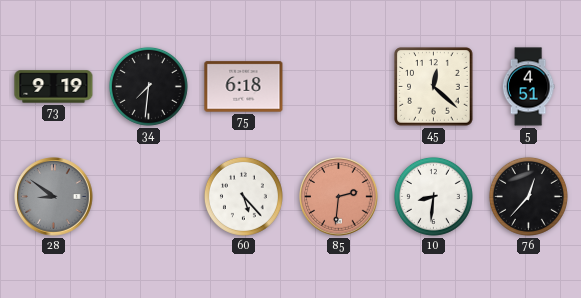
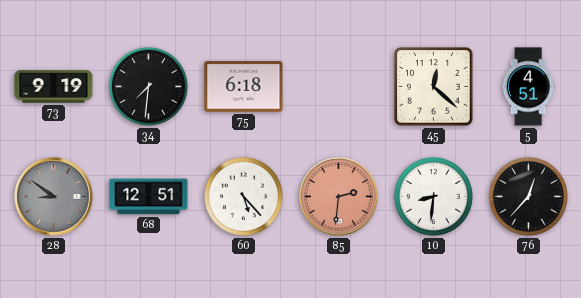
68: none -> 12:51
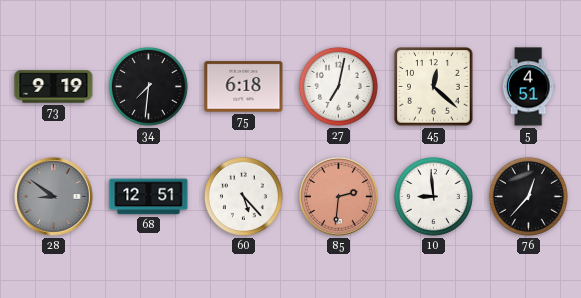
27: none -> 7:02
10: 8:31 -> 8:59
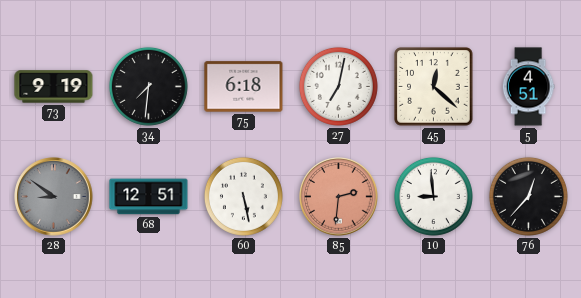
60: 5:23 -> 5:28
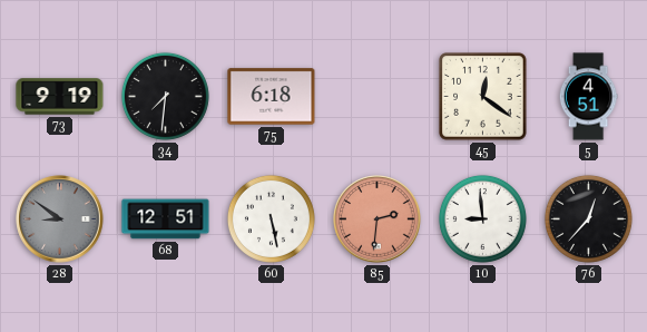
27: 7:02 -> none
45: 12:22 -> 12:21
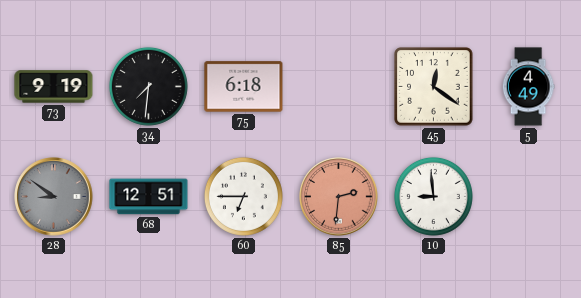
5: 4:51 -> 4:49
60: 5:28 -> 6:45
76: 12:37 -> none
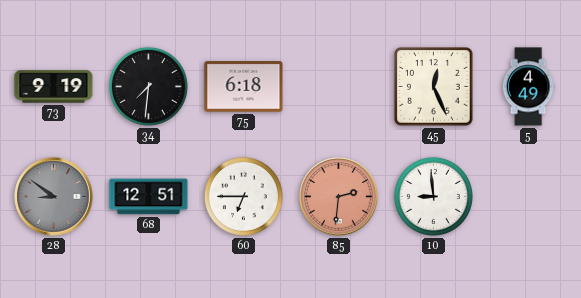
45: 12:21 -> 12:26
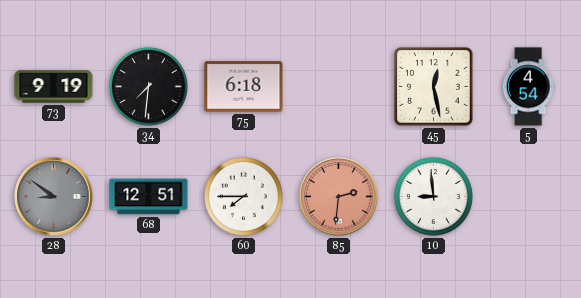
45: 12:26 -> 12:28
5: 4:49 -> 4:54
60: 6:45 -> 7:45
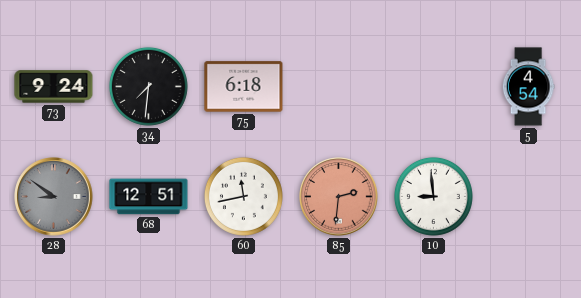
73: 9:19 -> 9:24
45: 12:28 -> none
60: 7:45 -> 11:43
